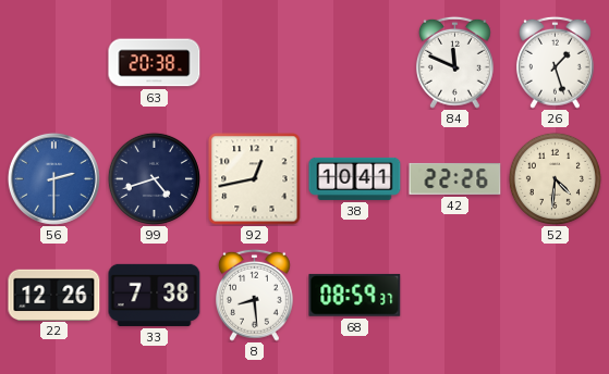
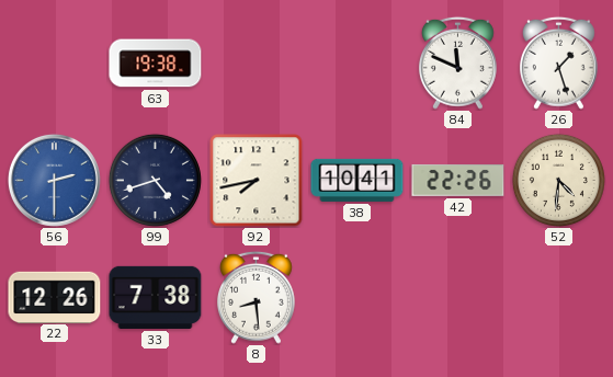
63: 20:38 -> 19:38
92: 12:43 -> 7:43
68: 08:59 -> none
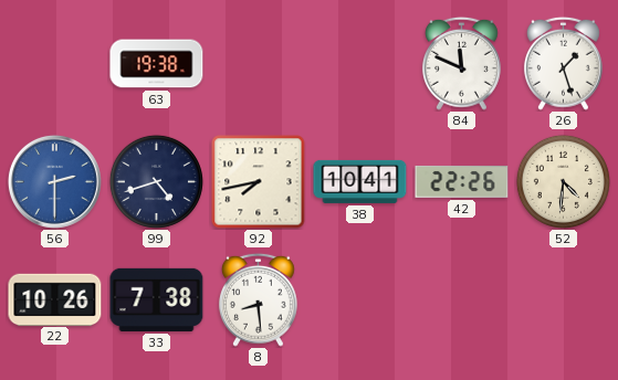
22: 12:26 -> 10:26
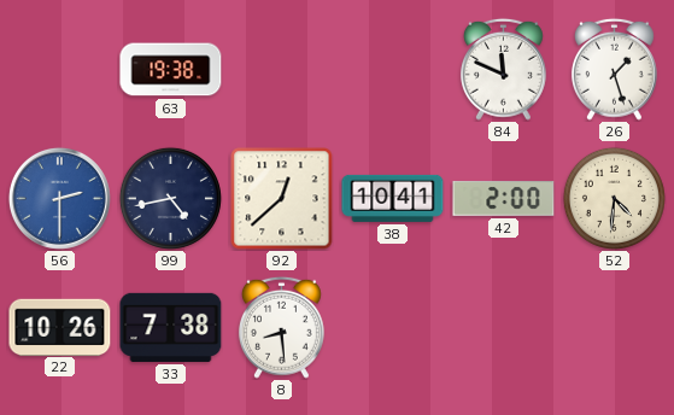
99: 4:42 -> 4:43
92: 7:43 -> 12:38
42: 22:26 -> 2:00
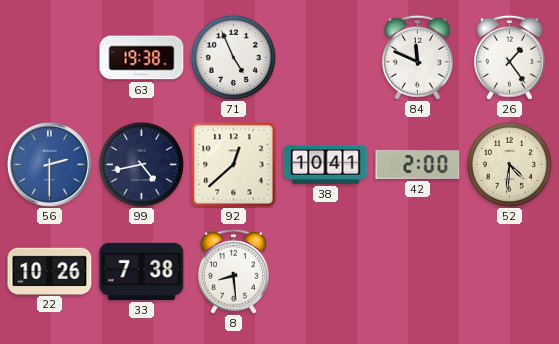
71: none -> 4:56
26: 1:27 -> 1:24
